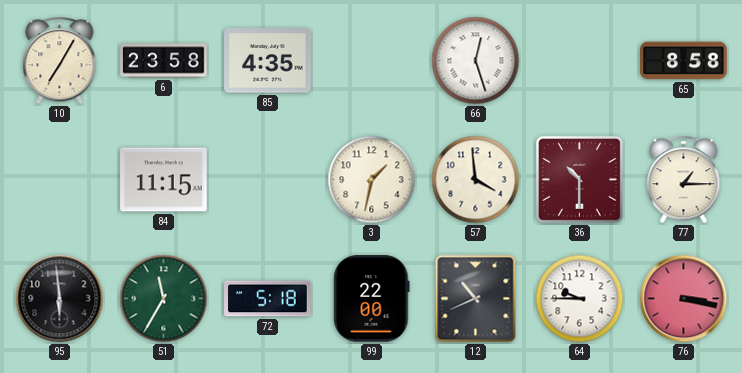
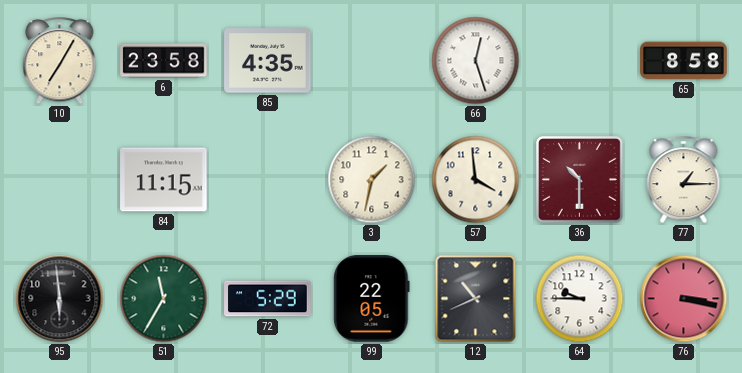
72: 5:18 -> 5:29
99: 22:00 -> 22:05
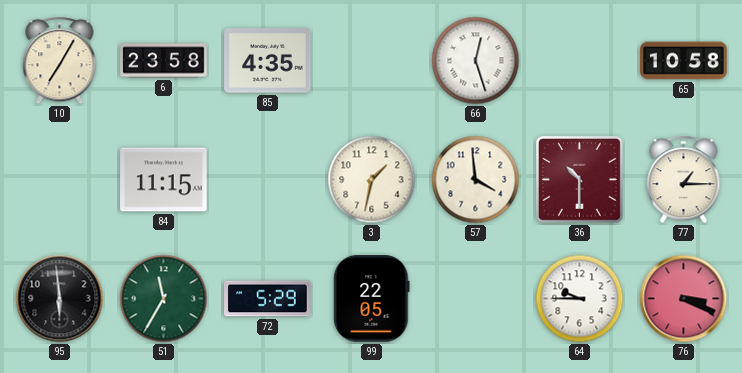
65: 8:58 -> 10:58
12: 10:41 -> none
76: 3:17 -> 3:19
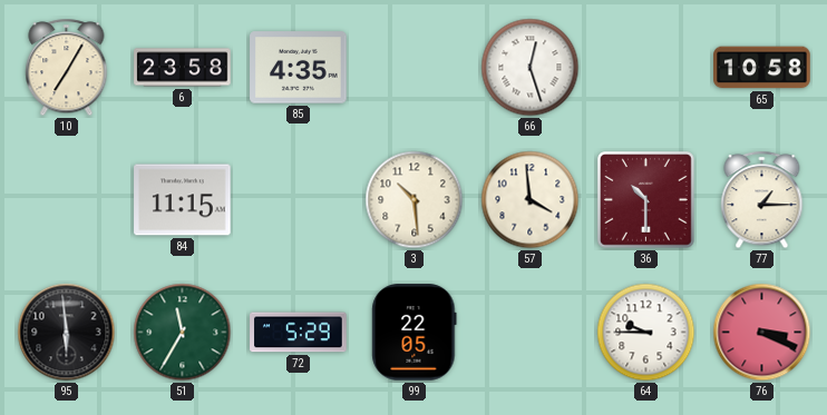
3: 1:32 -> 10:29
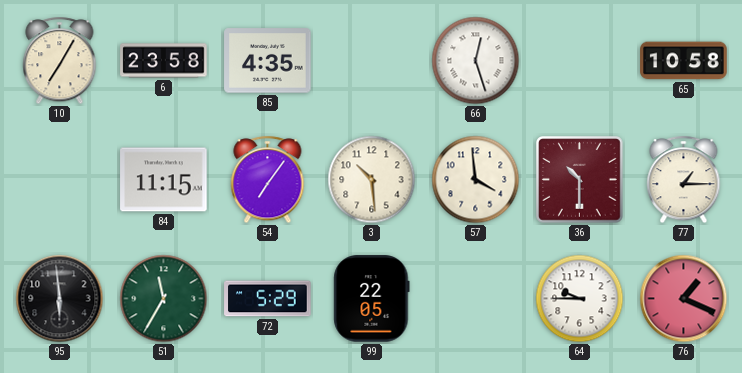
54: none -> 7:06
76: 3:19 -> 1:19
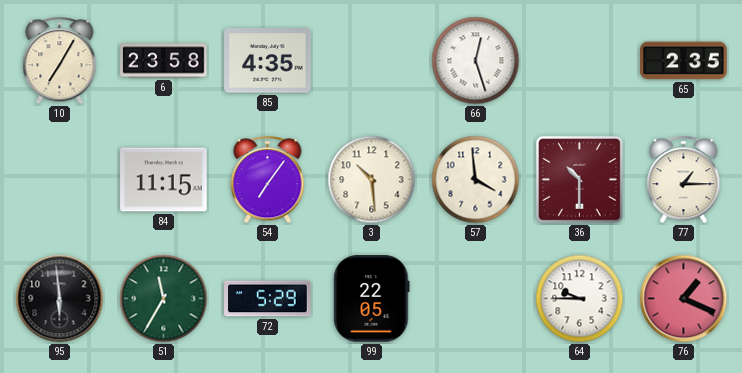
65: 10:58 -> 2:35
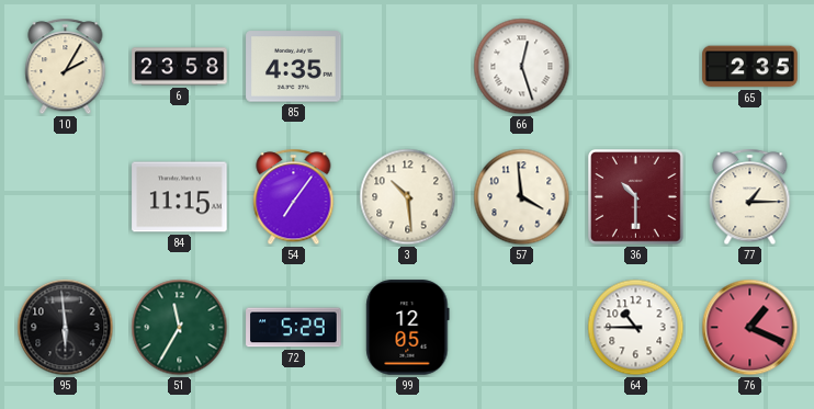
10: 7:05 -> 2:05
99: 22:05 -> 12:05
64: 9:45 -> 10:45
